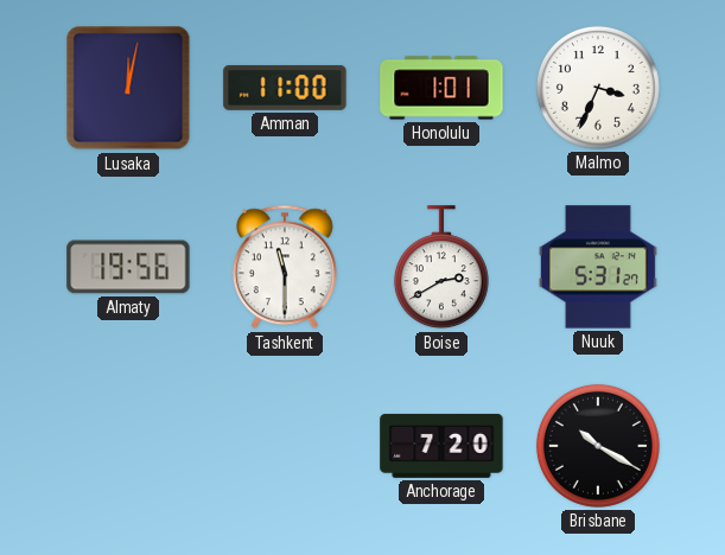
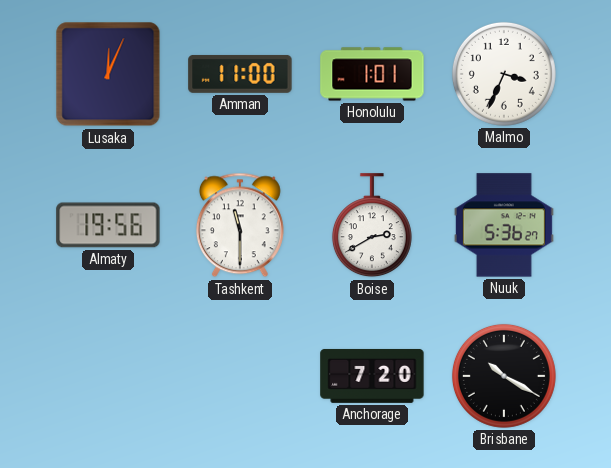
Lusaka: 12:02 -> 12:04
Nuuk: 5:31 -> 5:36
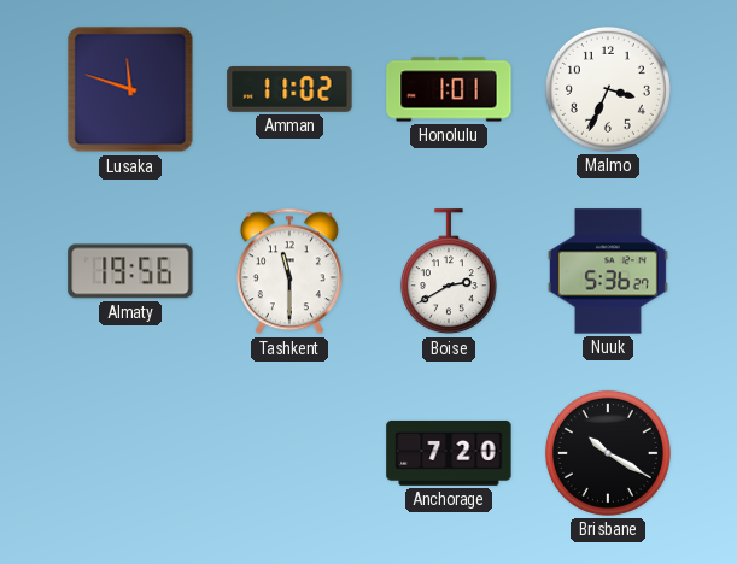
Lusaka: 12:04 -> 11:48
Amman: 11:00 -> 11:02
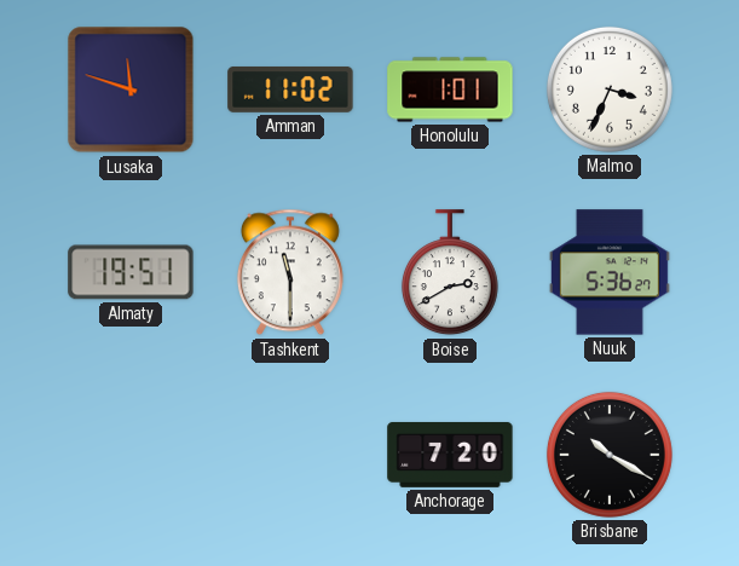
Almaty: 19:56 -> 19:51
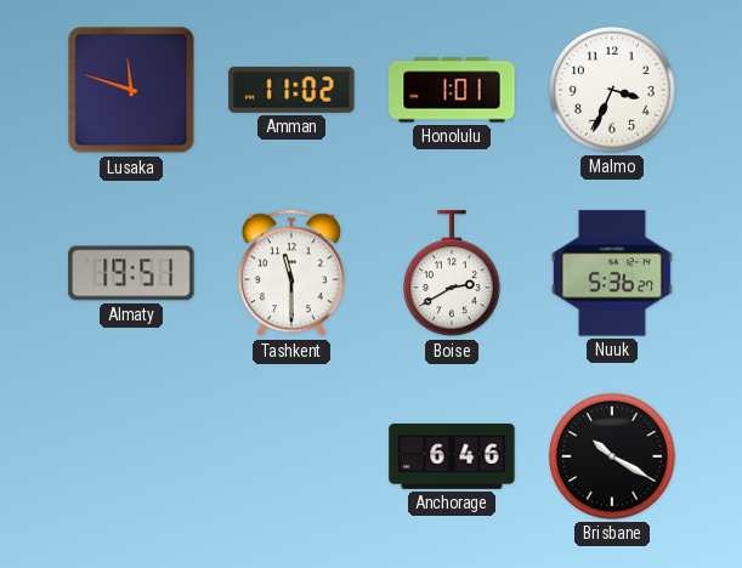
Anchorage: 7:20 -> 6:46
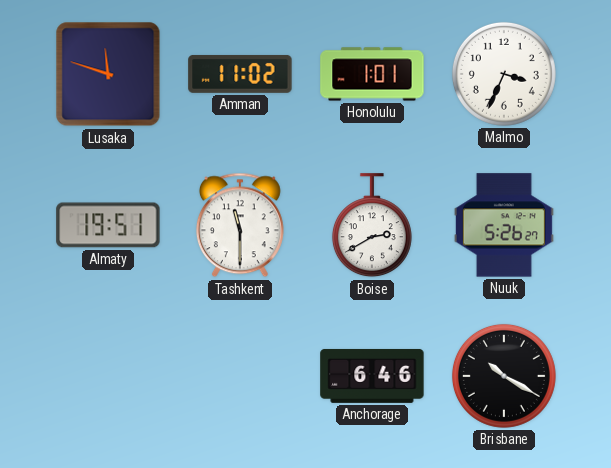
Nuuk: 5:36 -> 5:26
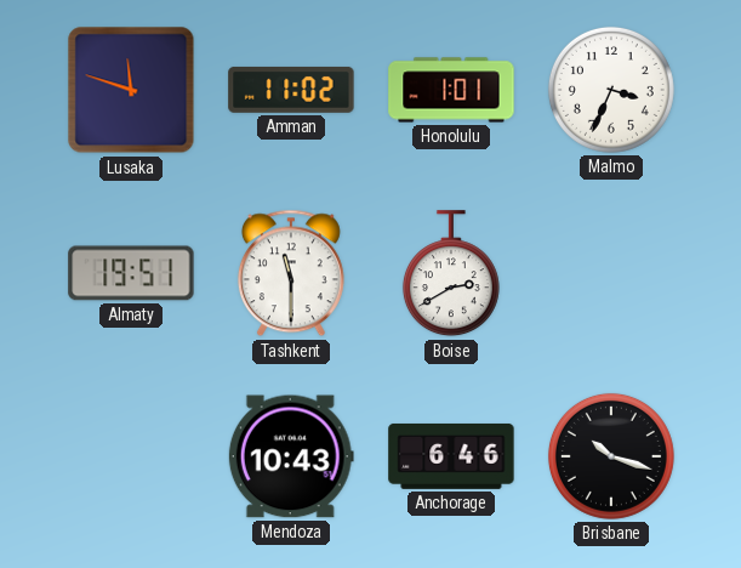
Nuuk: 5:26 -> none
Mendoza: none -> 10:43
Brisbane: 10:20 -> 10:18
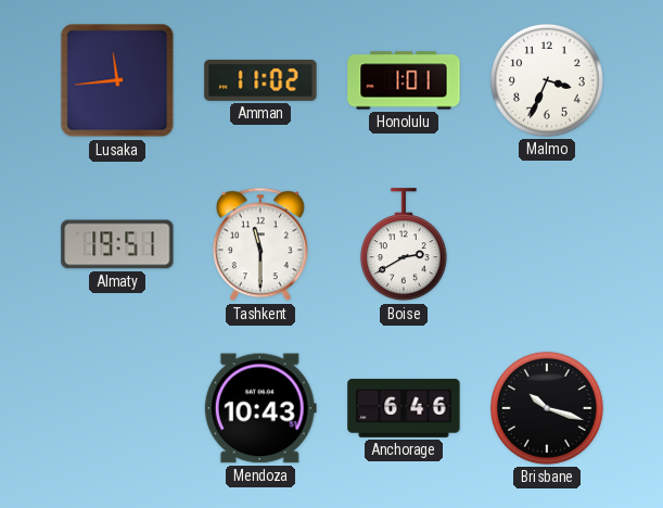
Lusaka: 11:48 -> 11:44
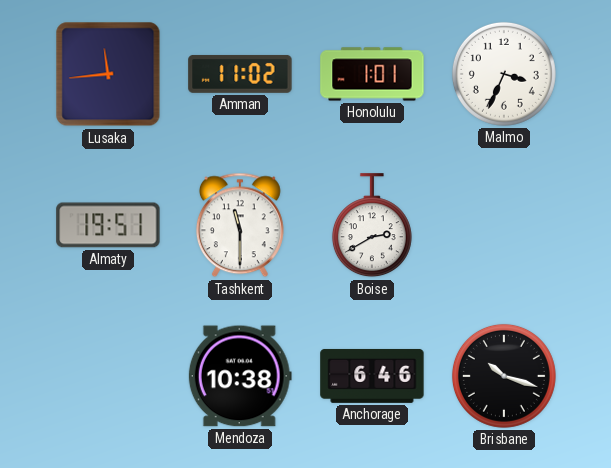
Mendoza: 10:43 -> 10:38
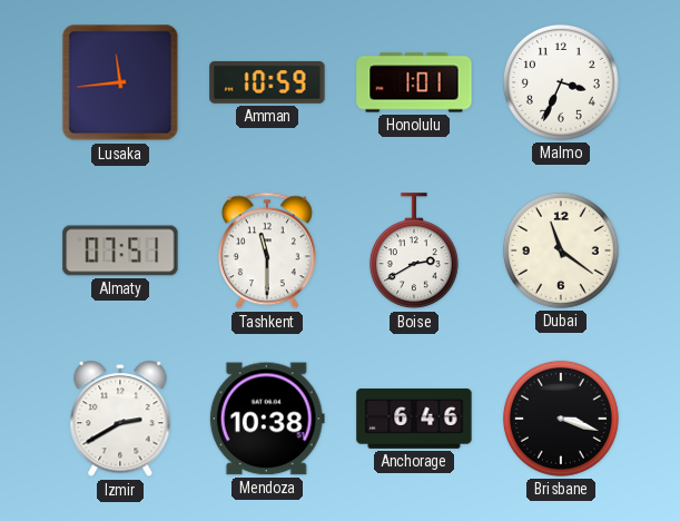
Amman: 11:02 -> 10:59
Almaty: 19:51 -> 07:51
Dubai: none -> 11:21
Izmir: none -> 2:40
Brisbane: 10:18 -> 3:18
